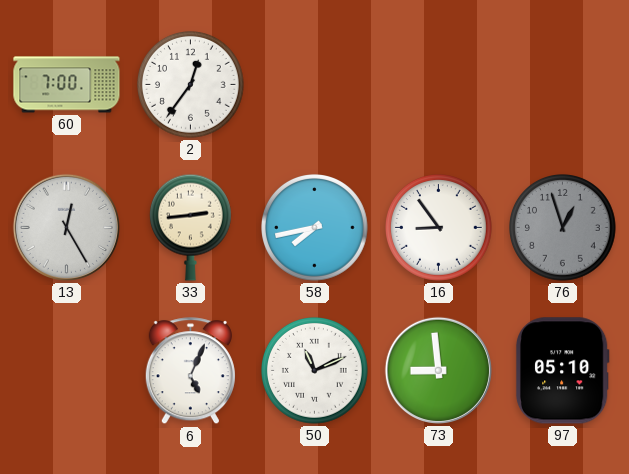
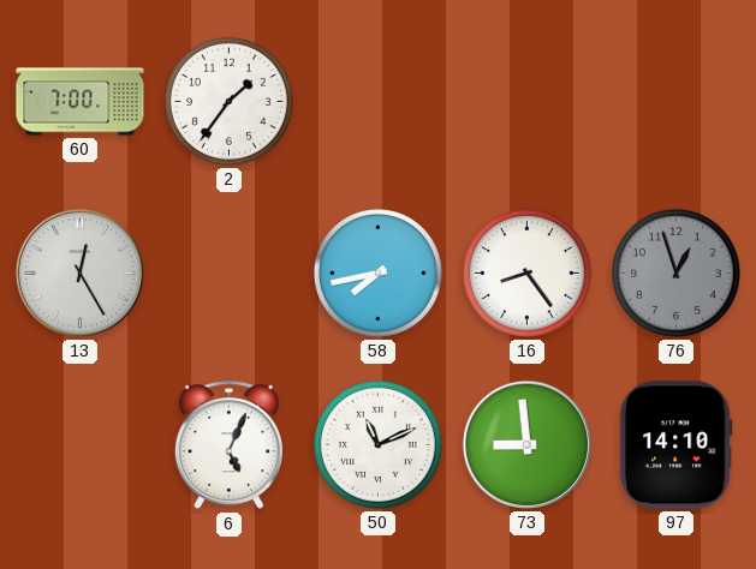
2: 12:36 -> 1:36
33: 2:44 -> none
16: 8:54 -> 8:24
97: 05:10 -> 14:10
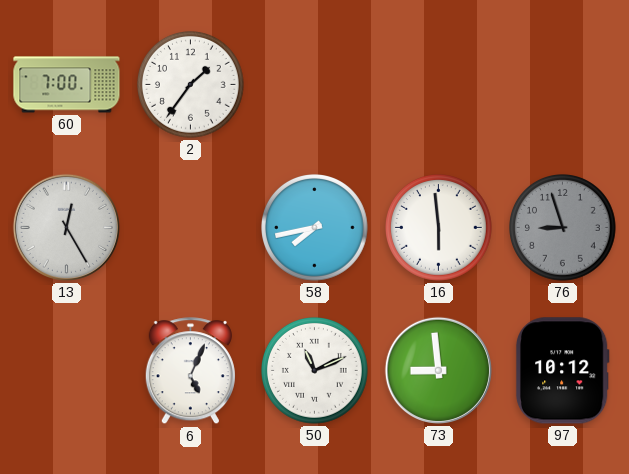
16: 8:24 -> 5:59
76: 12:57 -> 8:57
97: 14:10 -> 10:12
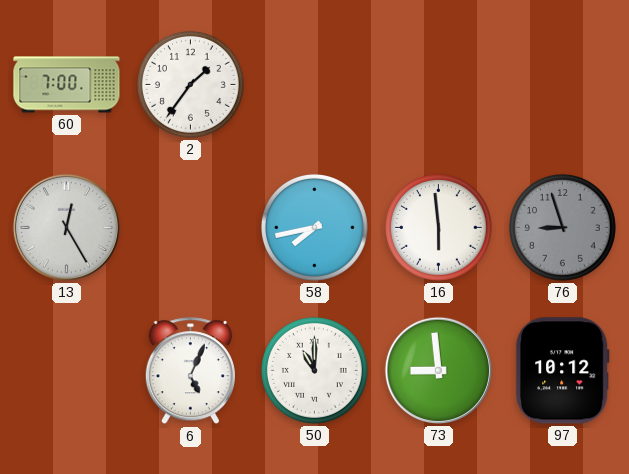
50: 11:11 -> 11:00
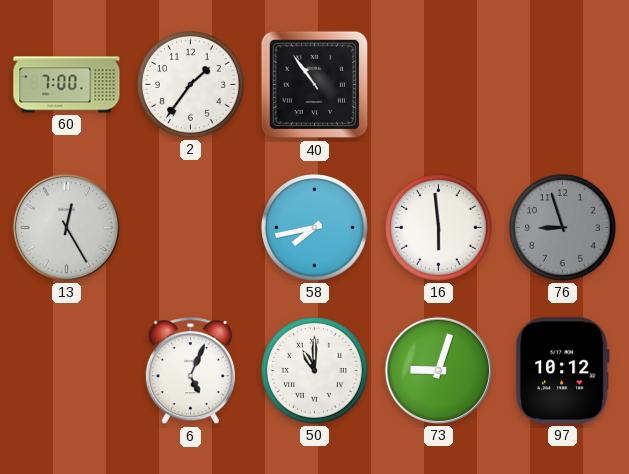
40: none -> 10:54
73: 8:59 -> 9:03
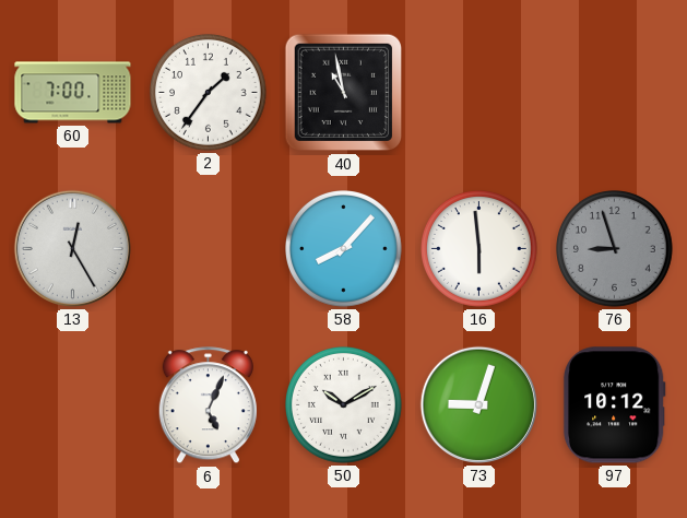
40: 10:54 -> 10:58
58: 7:43 -> 8:07
50: 11:00 -> 10:10
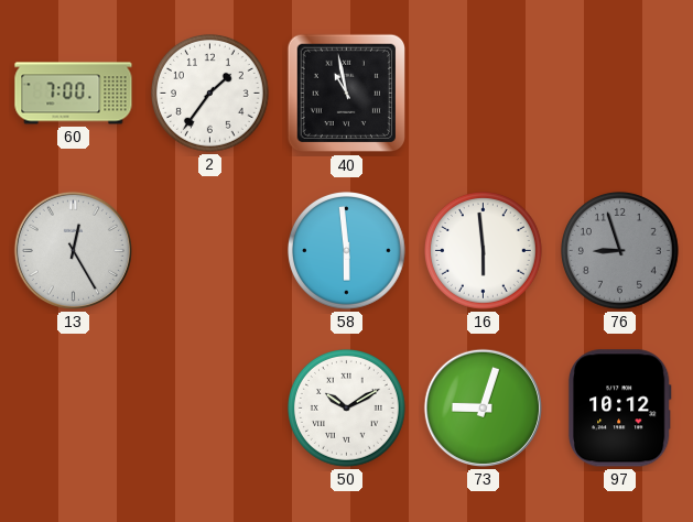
58: 8:07 -> 5:59
6: 5:04 -> none
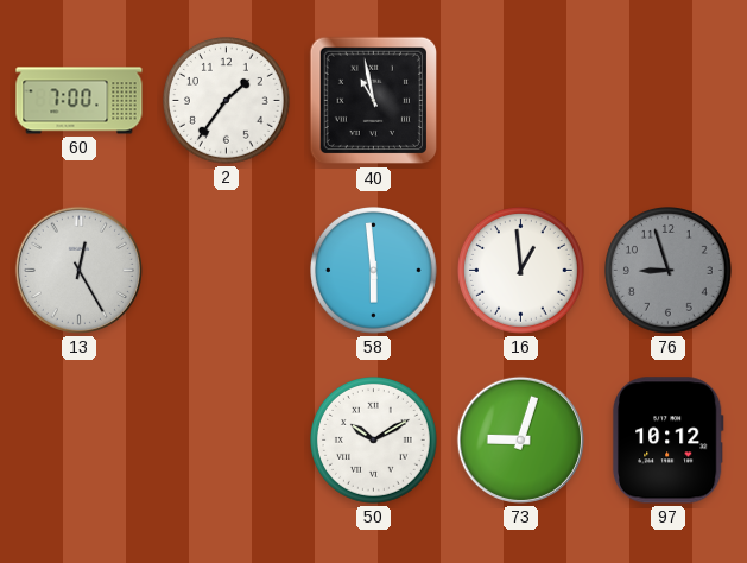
16: 5:59 -> 12:59
